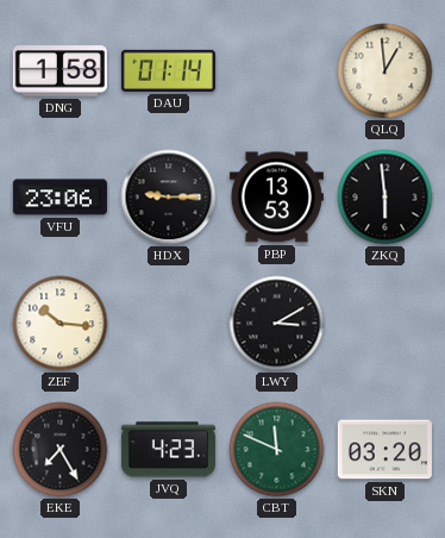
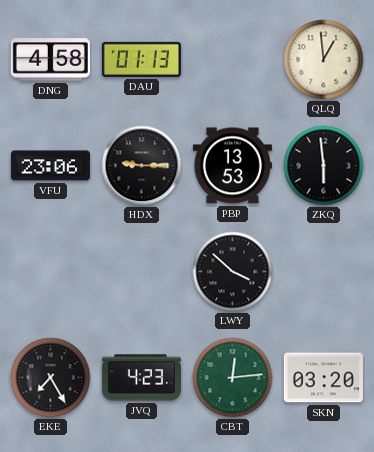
DNG: 1:58 -> 4:58
DAU: 01:14 -> 01:13
ZEF: 10:16 -> none
LWY: 3:10 -> 3:52
CBT: 11:49 -> 12:14
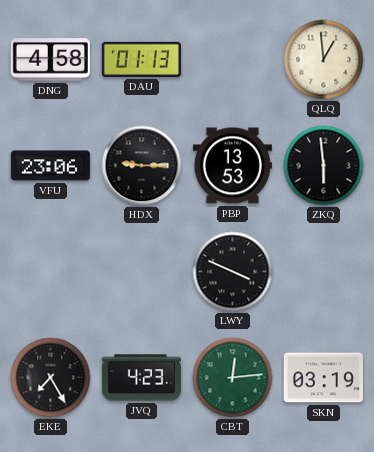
LWY: 3:52 -> 3:49
SKN: 03:20 -> 03:19
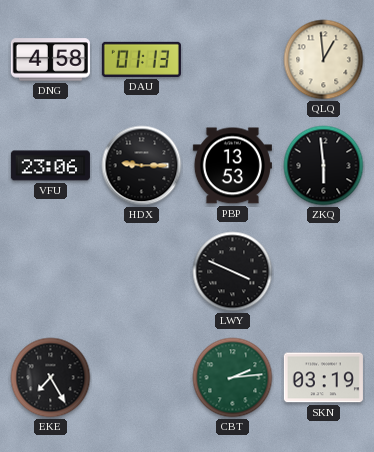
JVQ: 4:23 -> none
CBT: 12:14 -> 2:14
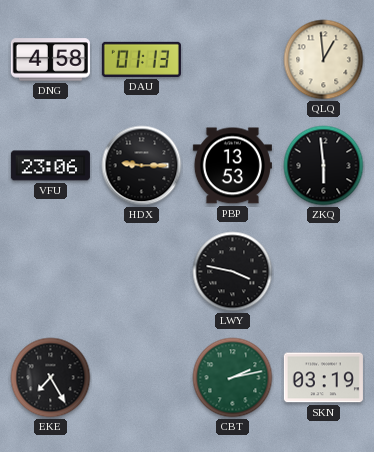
LWY: 3:49 -> 3:47
CBT: 2:14 -> 2:13
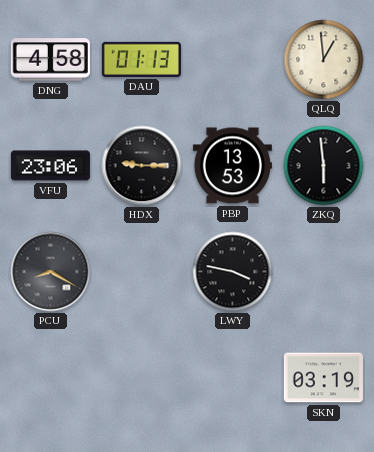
PCU: none -> 8:20
EKE: 7:25 -> none
CBT: 2:13 -> none
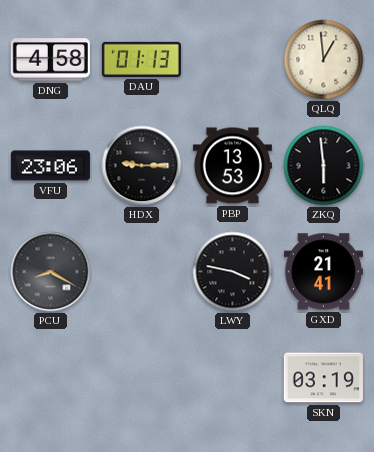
GXD: none -> 21:41
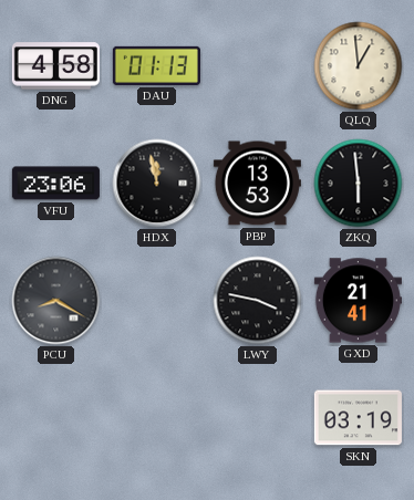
HDX: 9:15 -> 11:58
